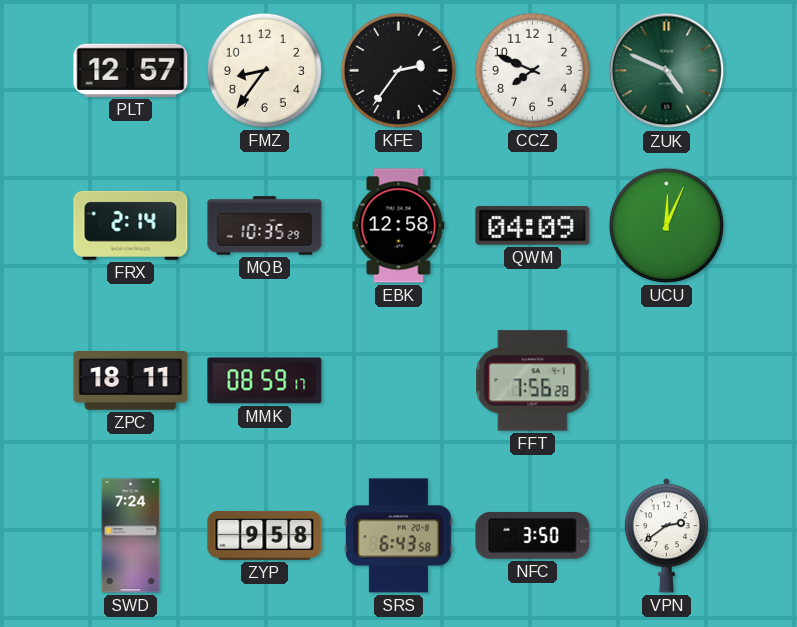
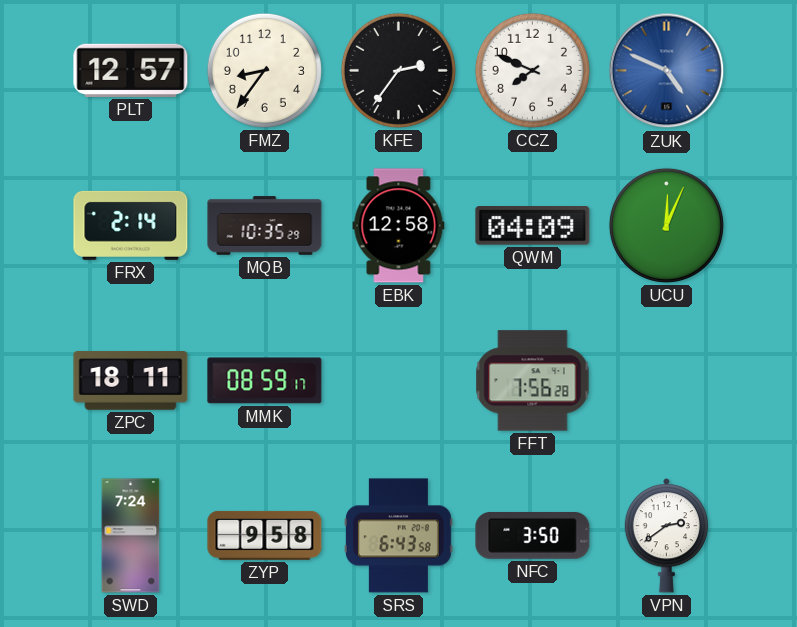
ZUK dial: green -> blue
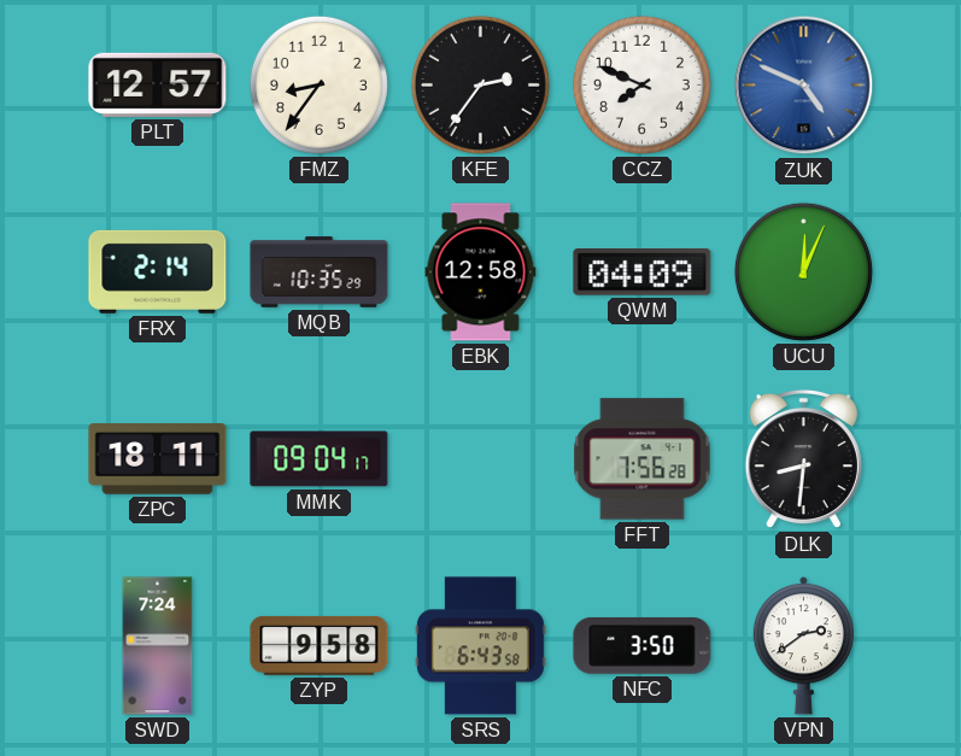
MMK: 08:59 -> 09:04
DLK: none -> 8:31
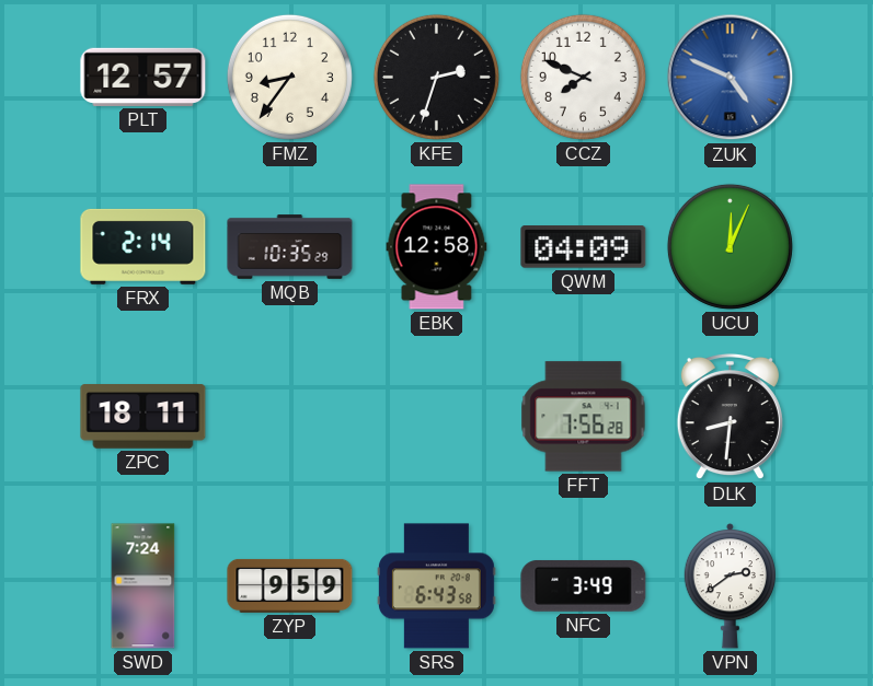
KFE: 2:36 -> 2:33
MMK: 09:04 -> none
ZYP: 9:58 -> 9:59
NFC: 3:50 -> 3:49
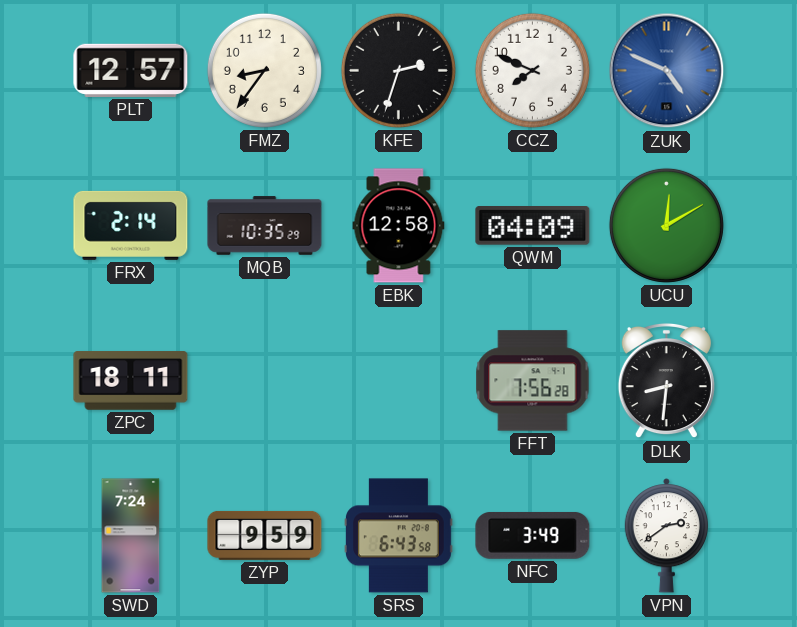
UCU: 12:04 -> 12:10
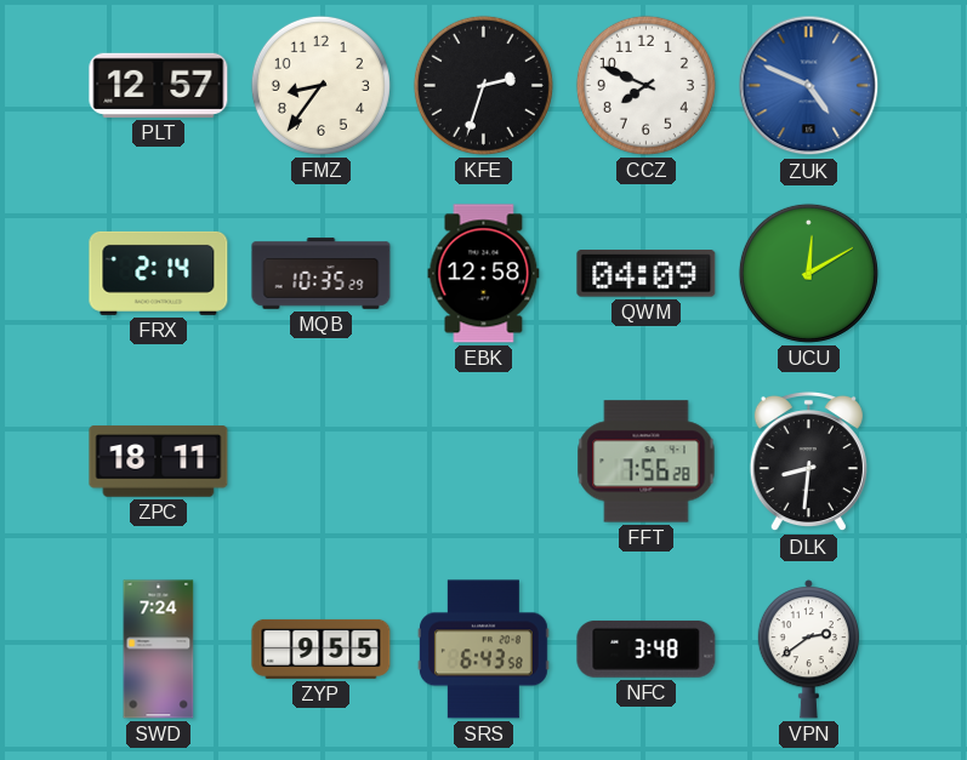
ZYP: 9:59 -> 9:55
NFC: 3:49 -> 3:48
